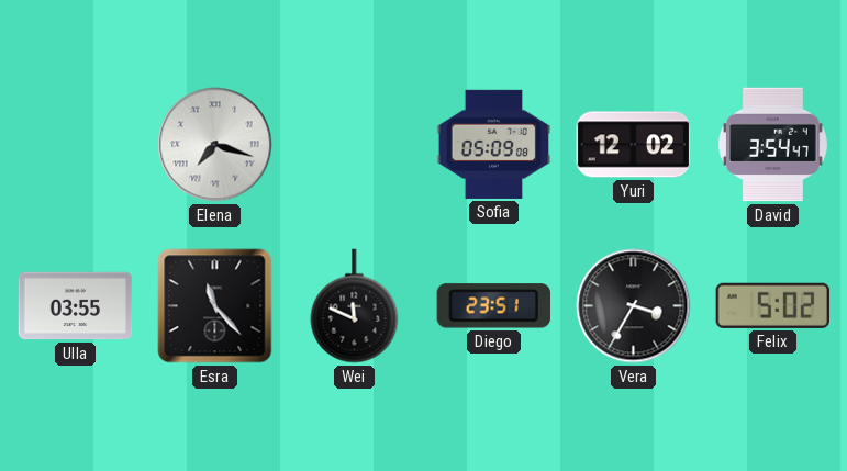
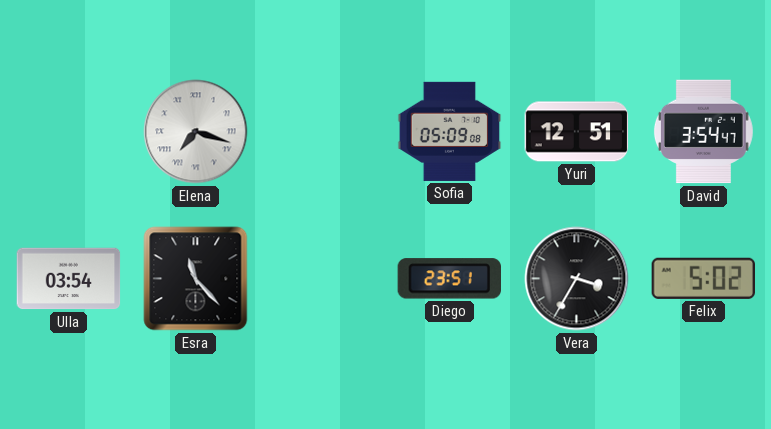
Yuri: 12:02 -> 12:51
Ulla: 03:55 -> 03:54
Wei: 11:49 -> none
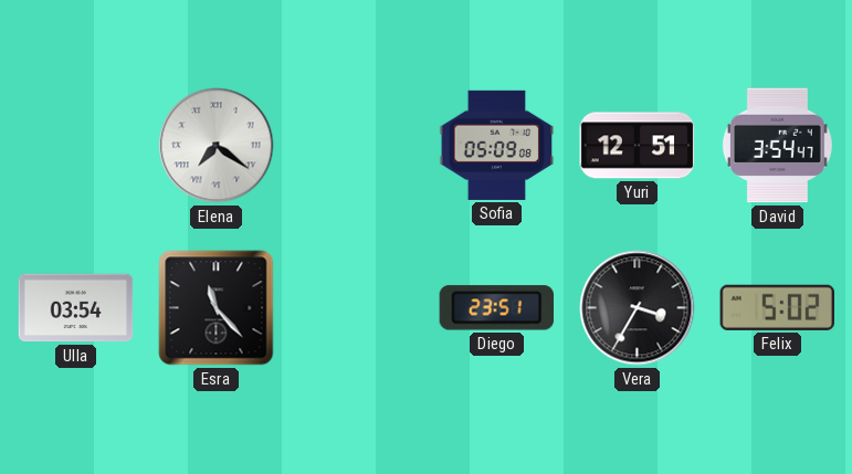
Elena: 7:18 -> 7:21
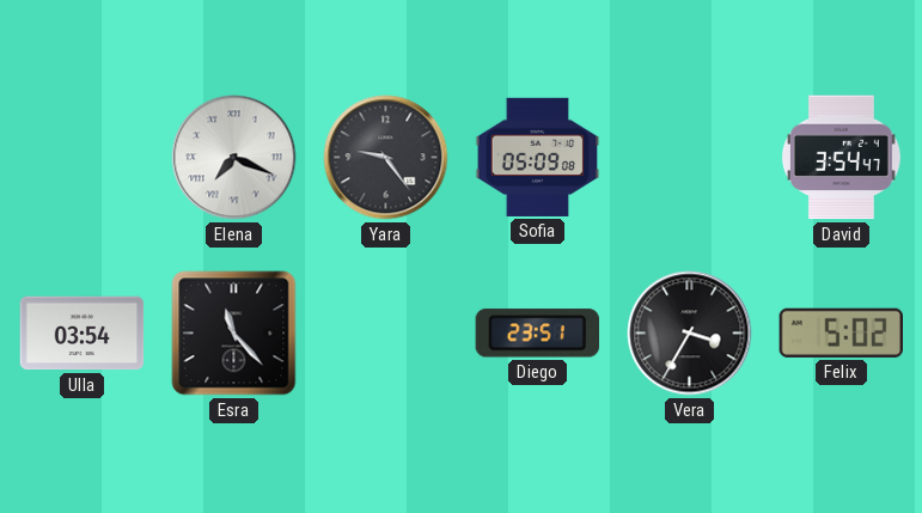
Elena: 7:21 -> 7:19
Yara: none -> 9:24
Yuri: 12:51 -> none
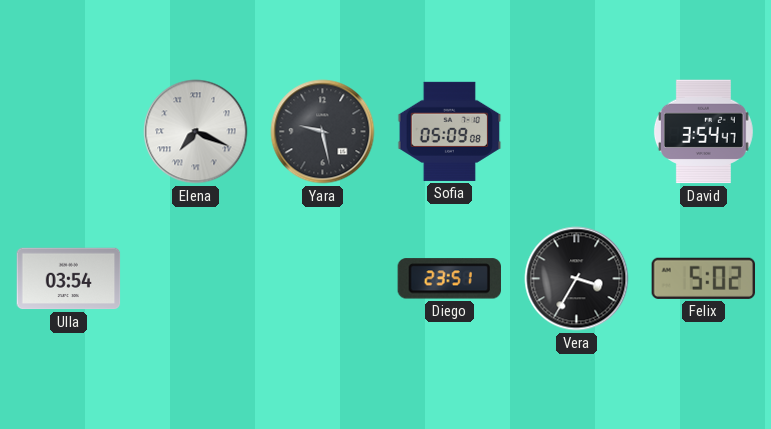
Yara: 9:24 -> 9:28
Esra: 11:23 -> none
